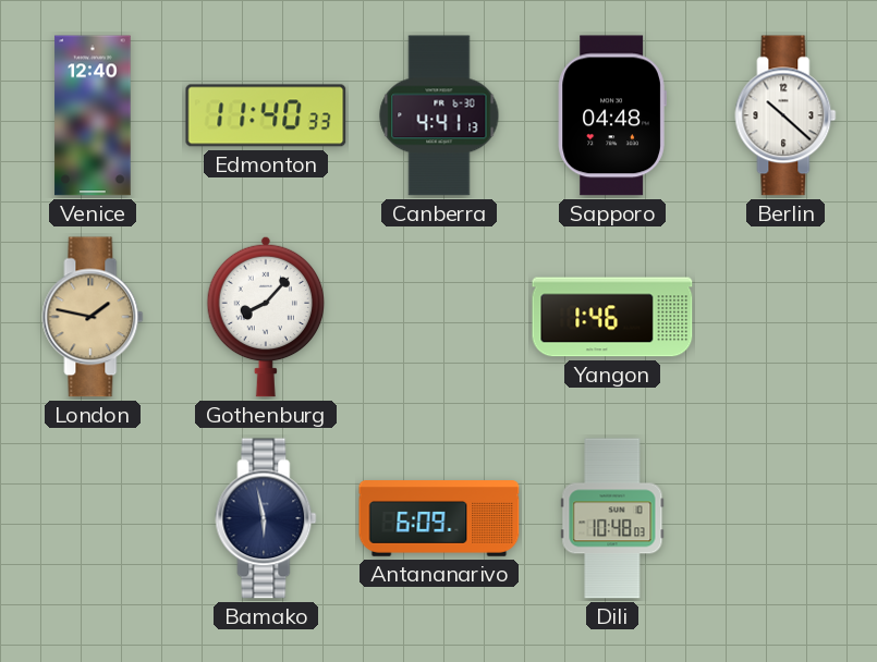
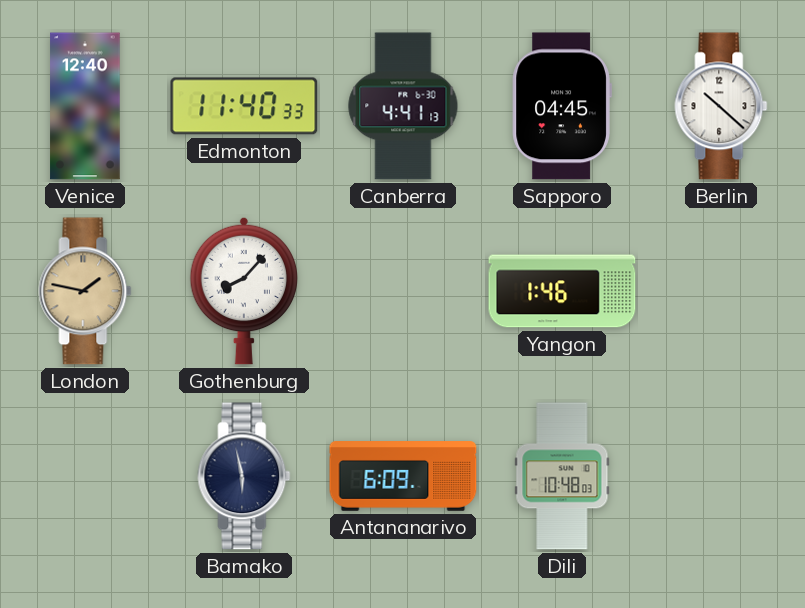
Sapporo: 04:48 -> 04:45
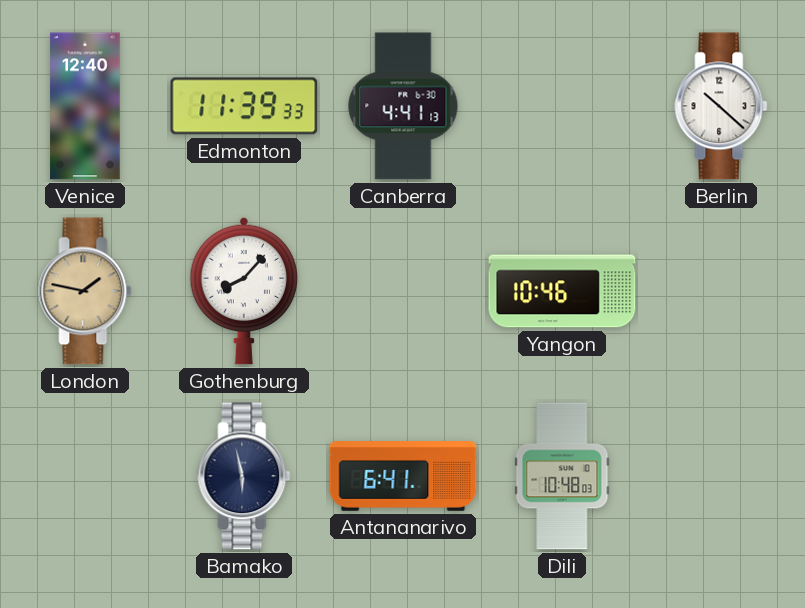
Edmonton: 11:40 -> 11:39
Sapporo: 04:45 -> none
Yangon: 1:46 -> 10:46
Antananarivo: 6:09 -> 6:41
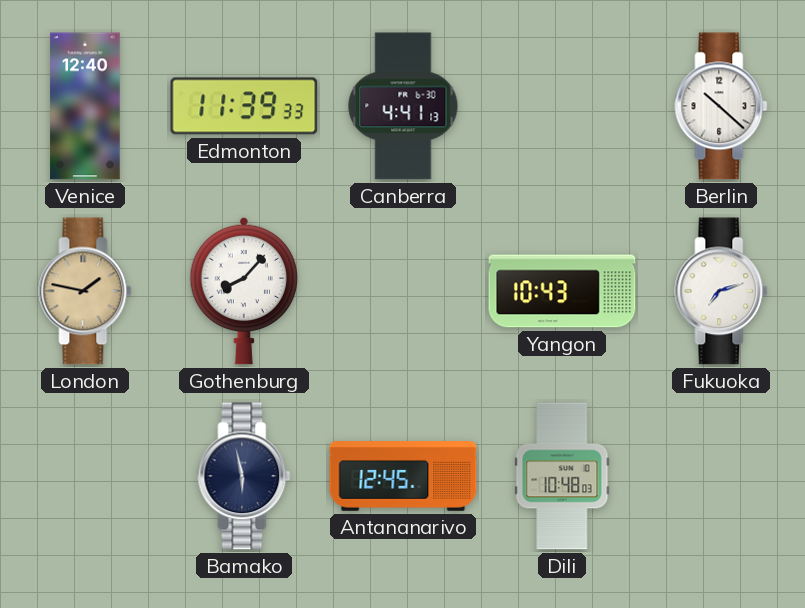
Yangon: 10:46 -> 10:43
Fukuoka: none -> 7:12
Antananarivo: 6:41 -> 12:45
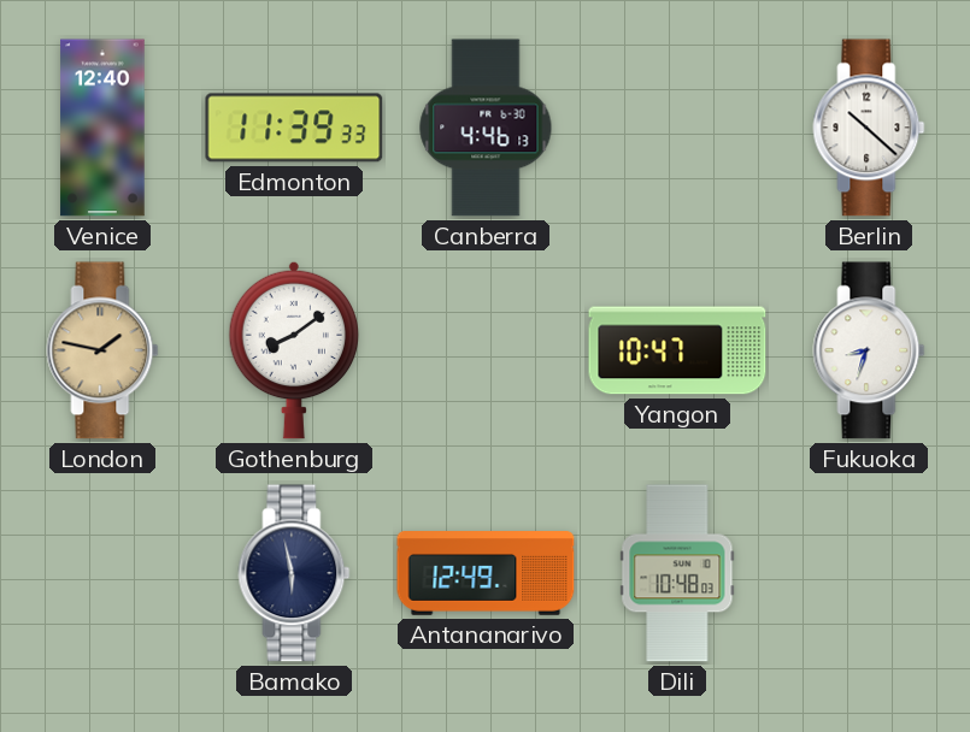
Canberra: 4:41 -> 4:46
Gothenburg: 8:07 -> 8:09
Yangon: 10:43 -> 10:47
Fukuoka: 7:12 -> 8:33
Antananarivo: 12:45 -> 12:49
